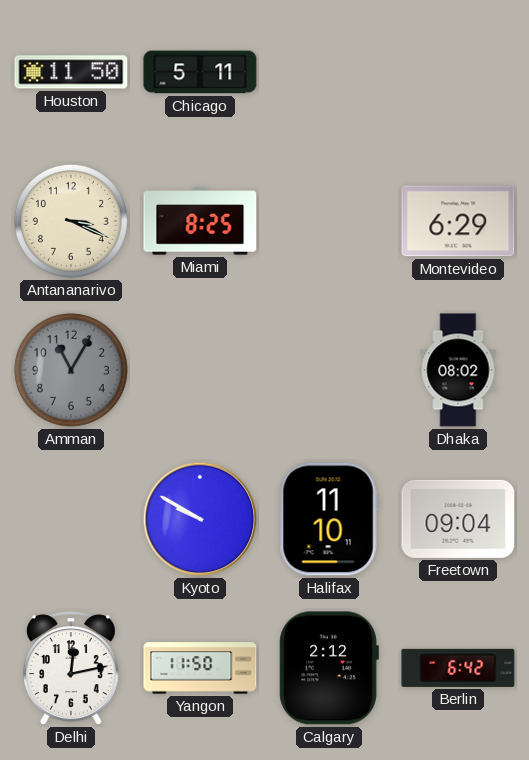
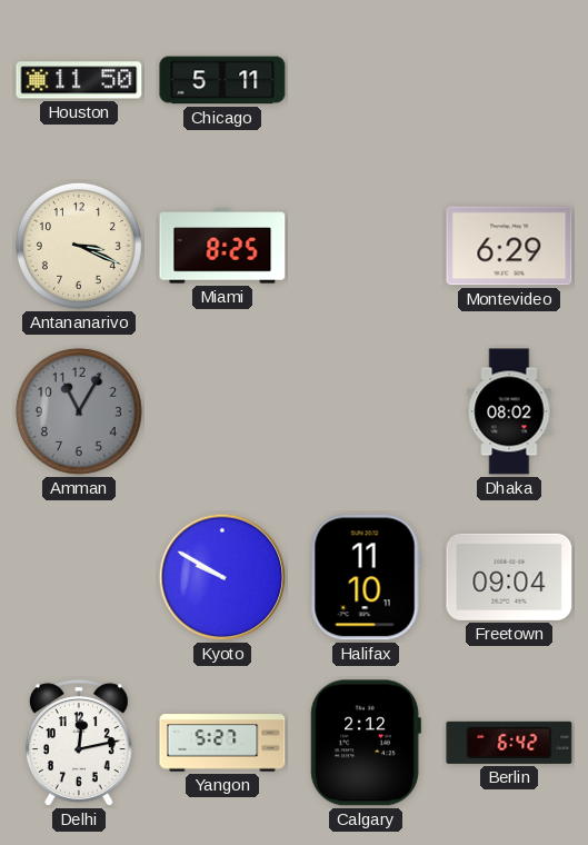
Yangon: 11:50 -> 5:27
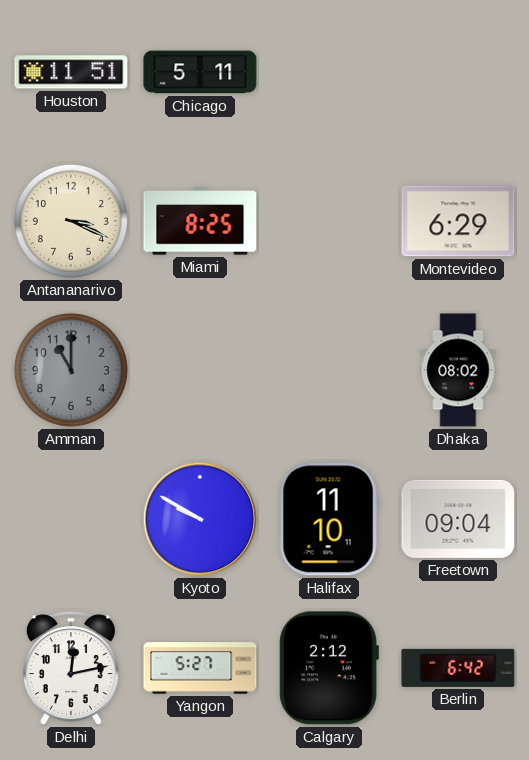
Houston: 11:50 -> 11:51
Amman: 11:05 -> 11:00
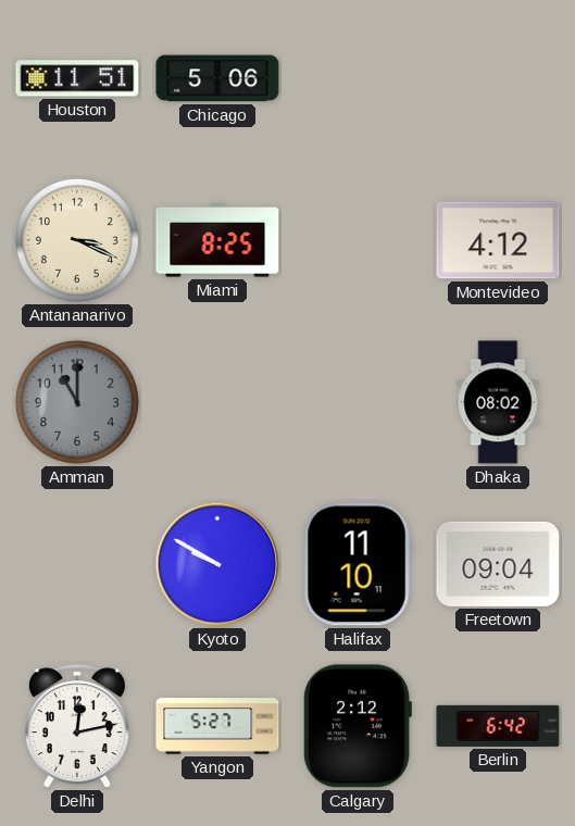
Chicago: 5:11 -> 5:06
Montevideo: 6:29 -> 4:12
